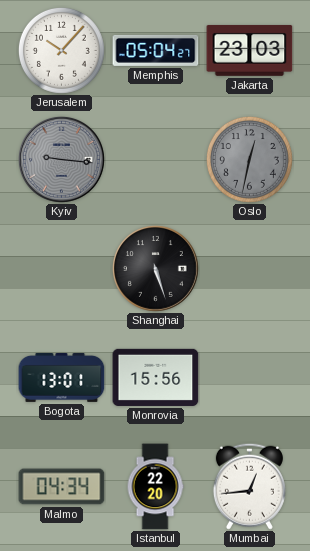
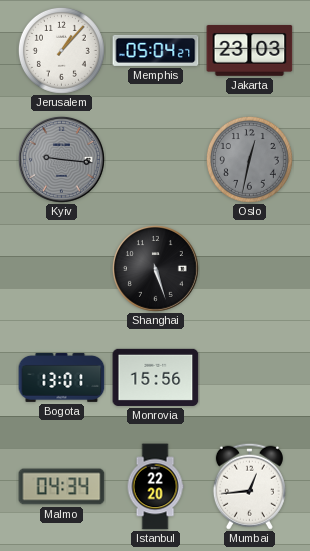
Jerusalem: 10:07 -> 1:07
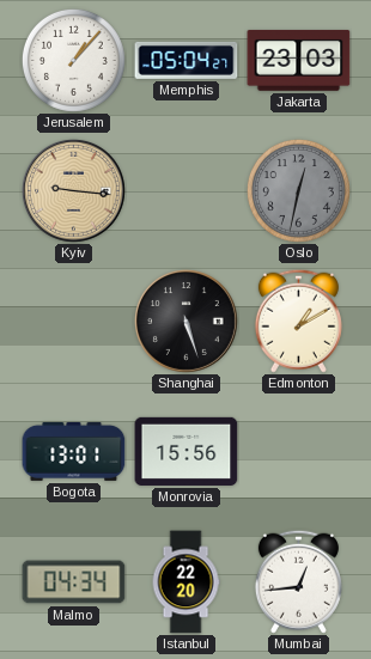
Kyiv dial: grey -> champagne
Edmonton: none -> 1:10
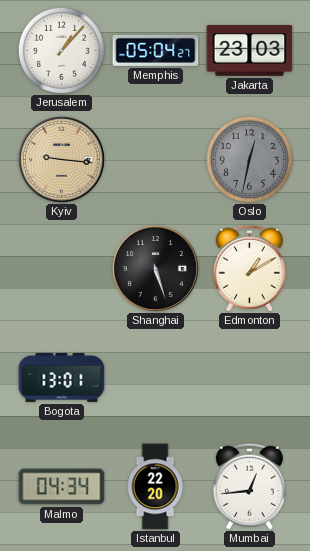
Monrovia: 15:56 -> none
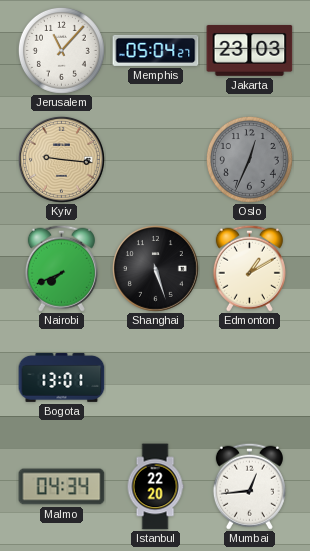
Jerusalem: 1:07 -> 11:07
Oslo: 12:32 -> 12:34
Nairobi: none -> 7:41
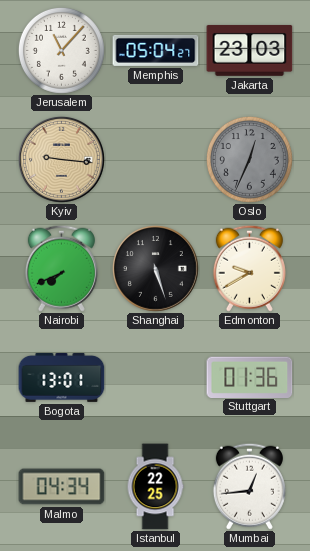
Edmonton: 1:10 -> 9:40
Stuttgart: none -> 01:36
Istanbul: 22:20 -> 22:25
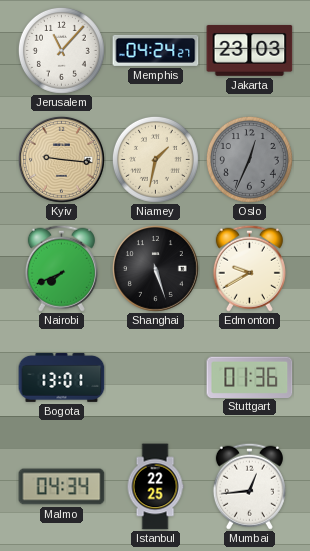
Memphis: 05:04 -> 04:24
Niamey: none -> 1:32
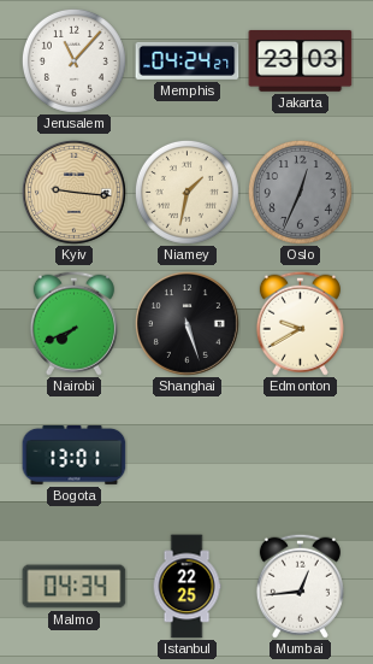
Stuttgart: 01:36 -> none
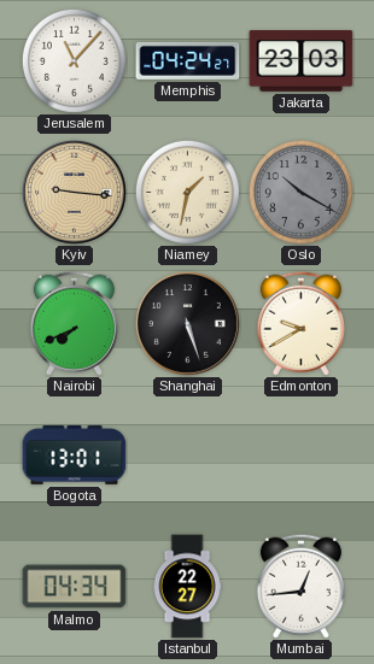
Oslo: 12:34 -> 10:20
Istanbul: 22:25 -> 22:27
